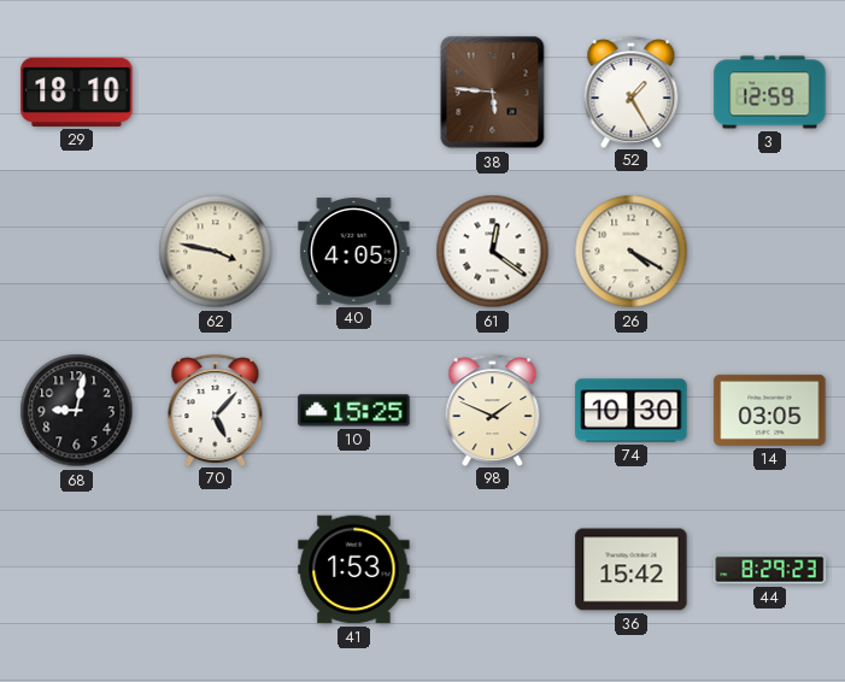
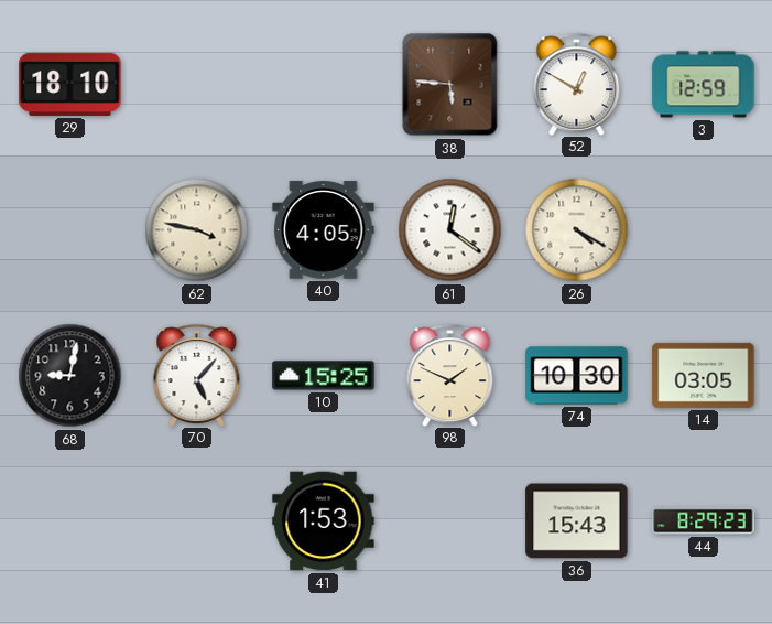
52: 1:25 -> 12:50
36: 15:42 -> 15:43
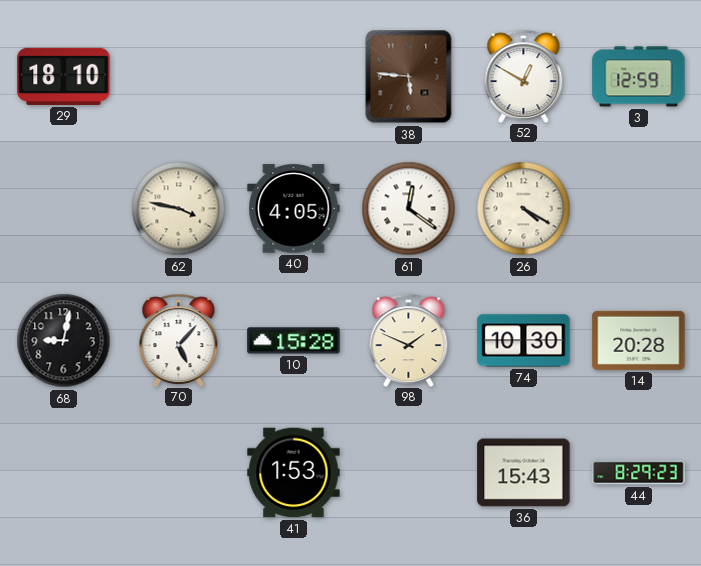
10: 15:25 -> 15:28
14: 03:05 -> 20:28
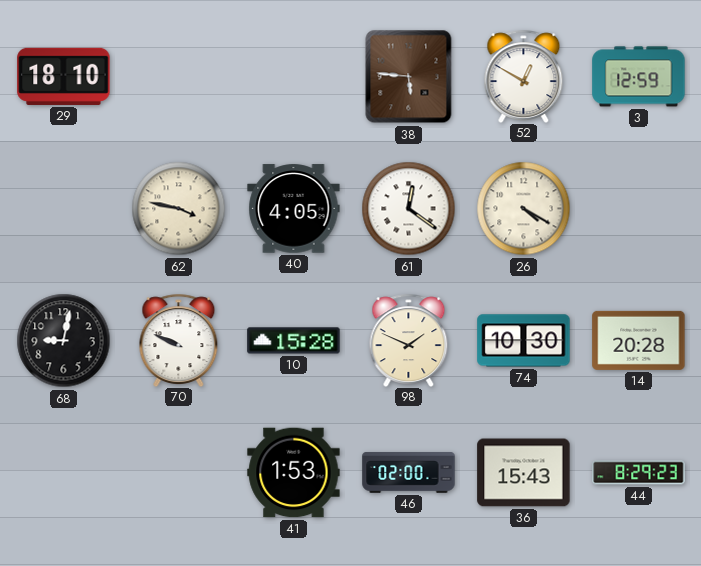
70: 5:07 -> 9:49
46: none -> 02:00
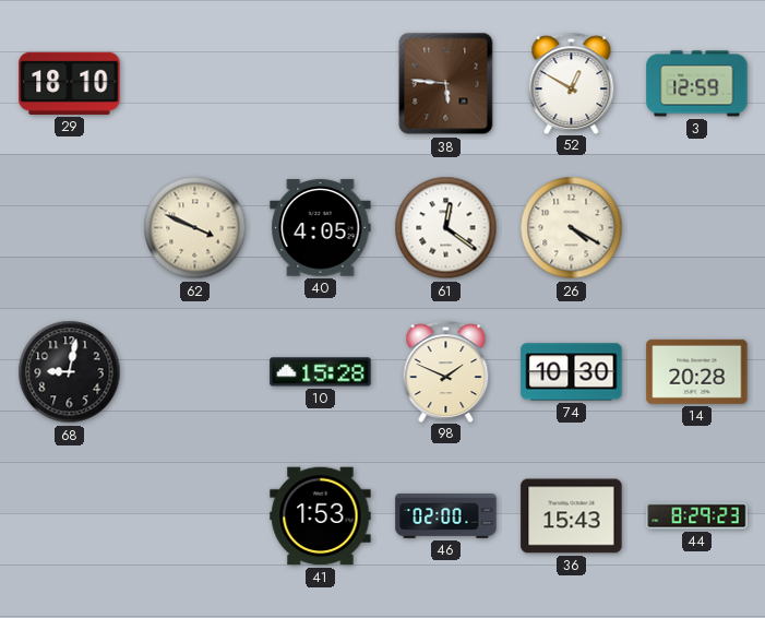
62: 3:47 -> 3:49
70: 9:49 -> none
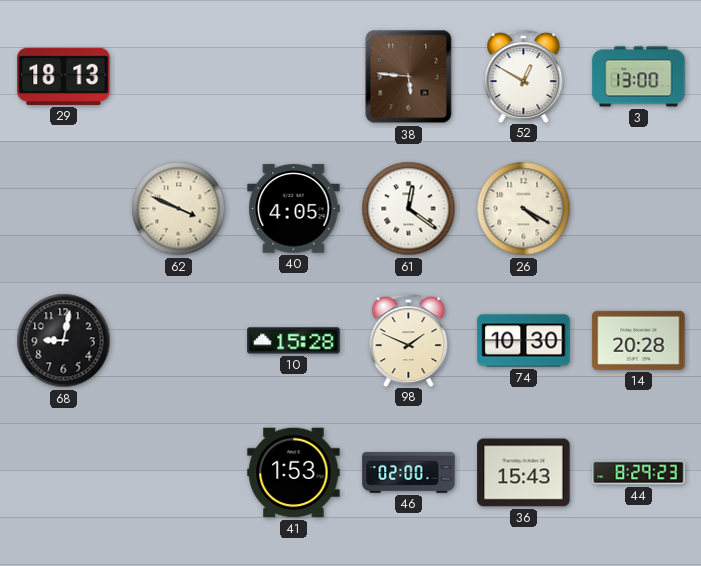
29: 18:10 -> 18:13
3: 12:59 -> 13:00
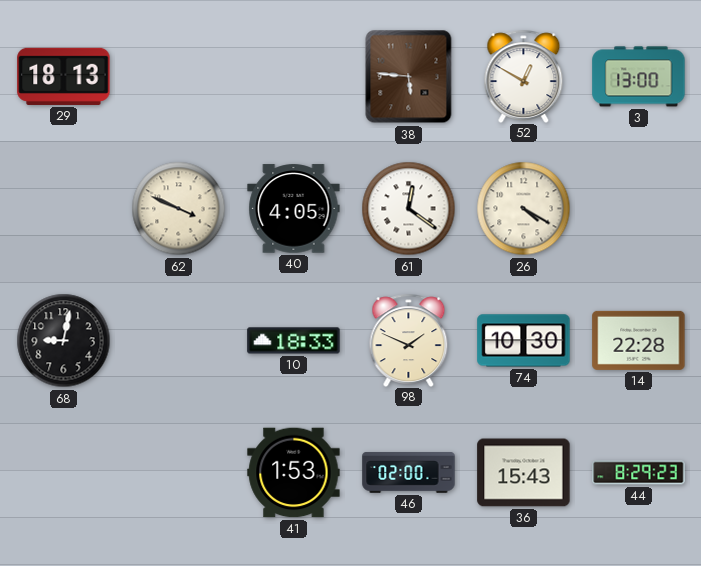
10: 15:28 -> 18:33
14: 20:28 -> 22:28
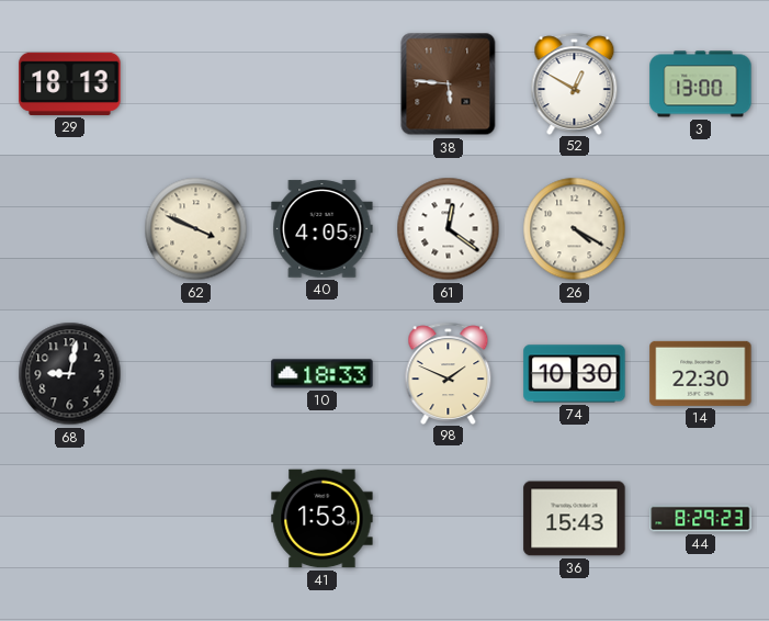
14: 22:28 -> 22:30
46: 02:00 -> none
